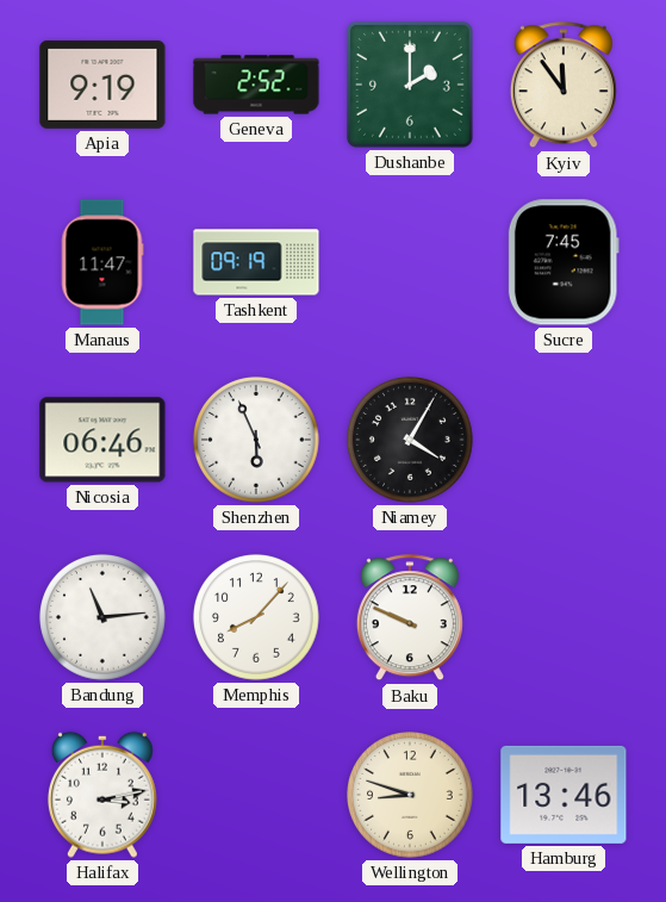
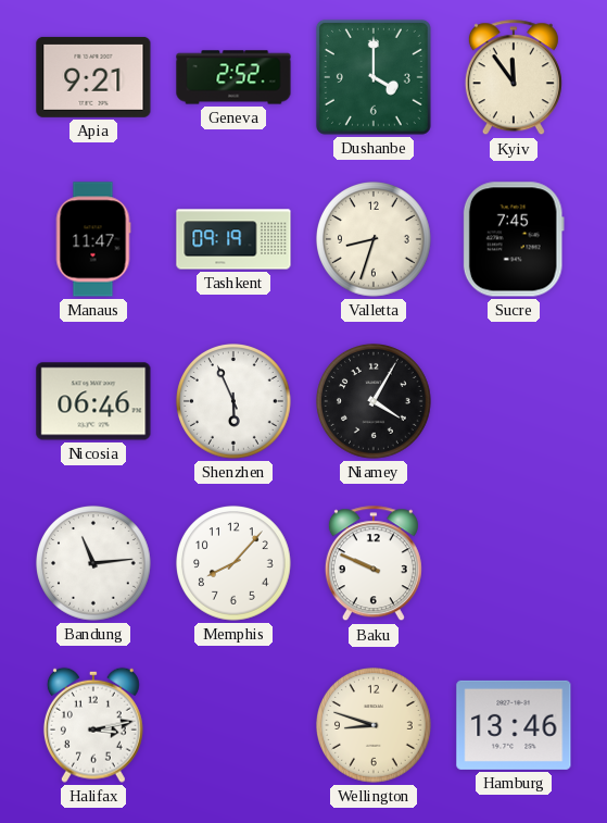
Apia: 9:19 -> 9:21
Dushanbe: 2:00 -> 4:00
Valletta: none -> 8:33
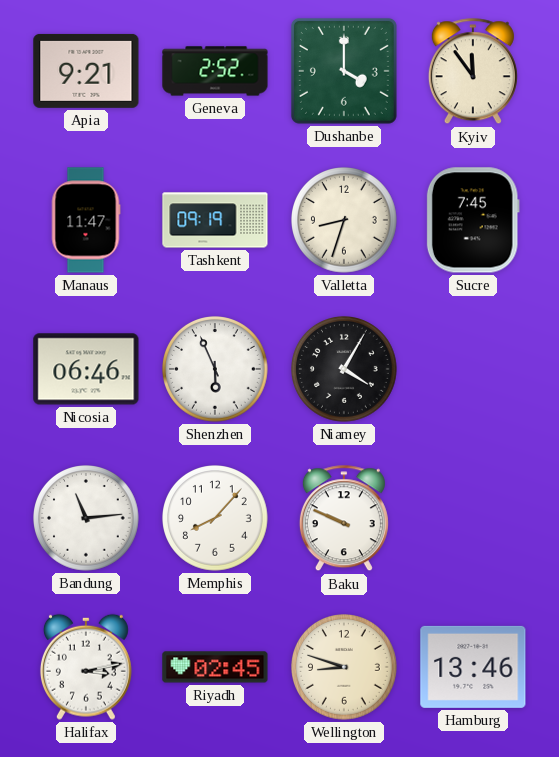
Riyadh: none -> 02:45
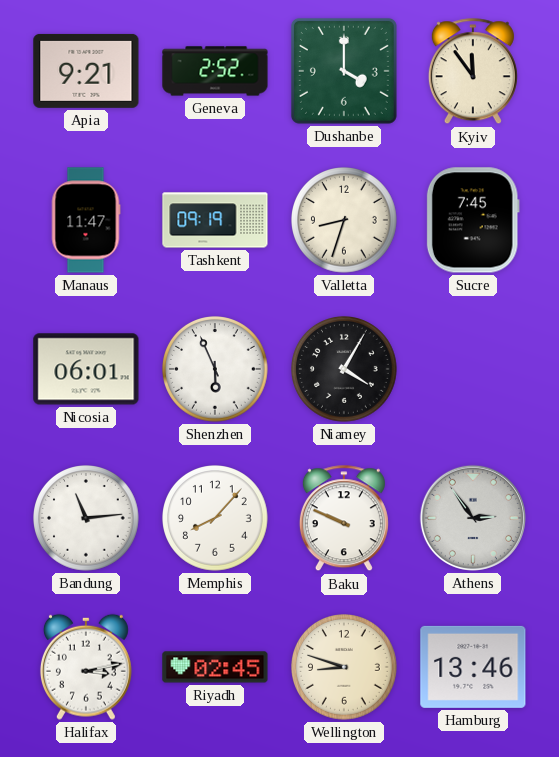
Nicosia: 06:46 -> 06:01
Athens: none -> 2:54
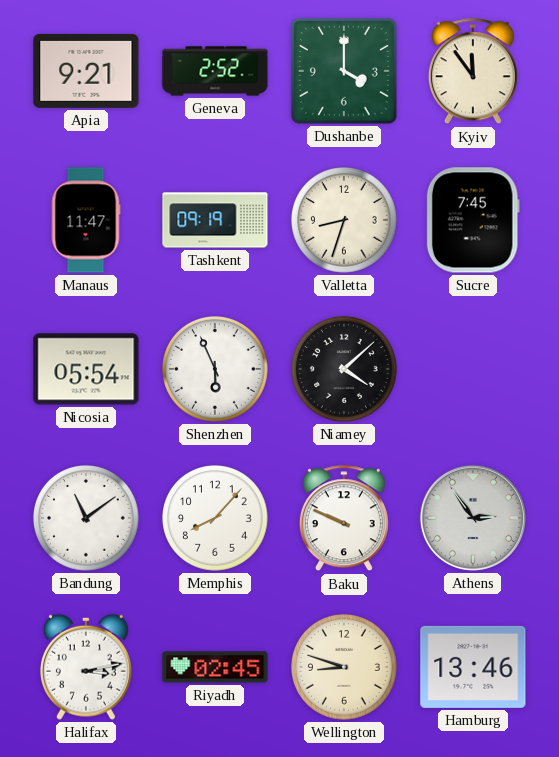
Nicosia: 06:01 -> 05:54
Niamey: 4:05 -> 4:08
Bandung: 11:14 -> 11:09
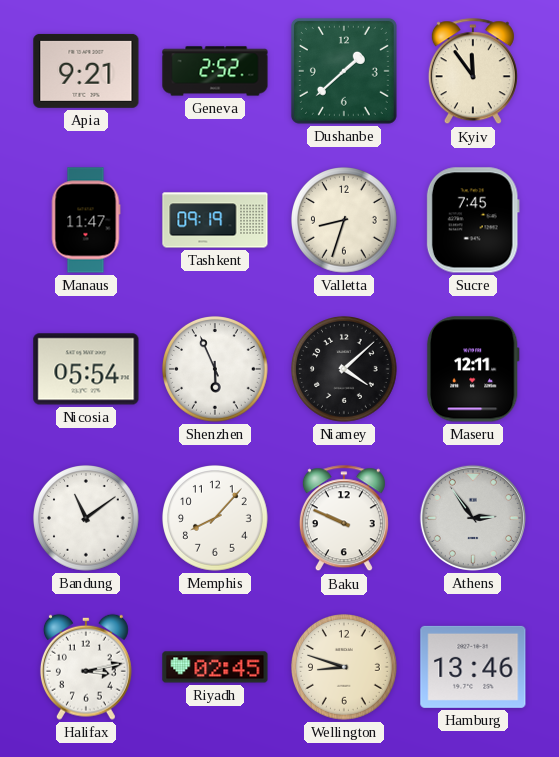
Dushanbe: 4:00 -> 1:38
Maseru: none -> 12:11
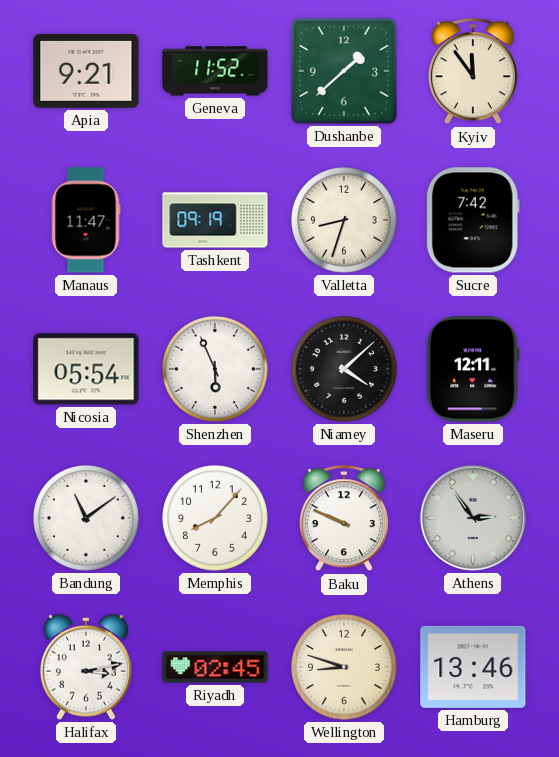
Geneva: 2:52 -> 11:52
Sucre: 7:45 -> 7:42
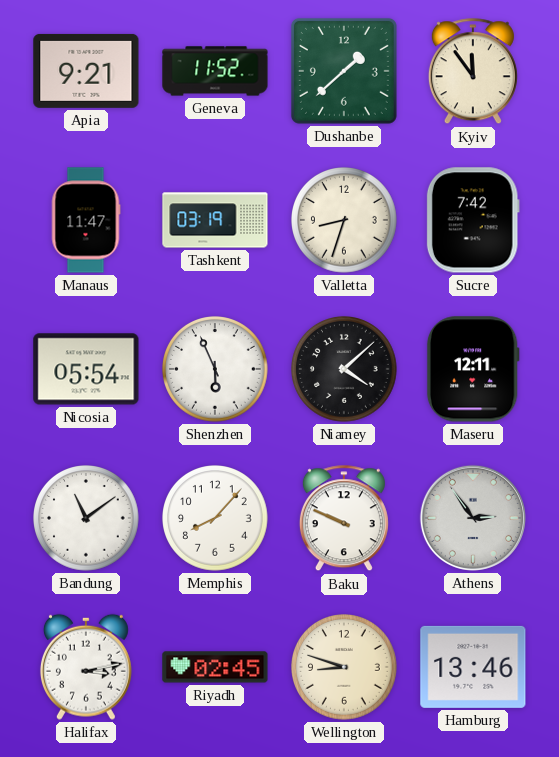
Tashkent: 09:19 -> 03:19
